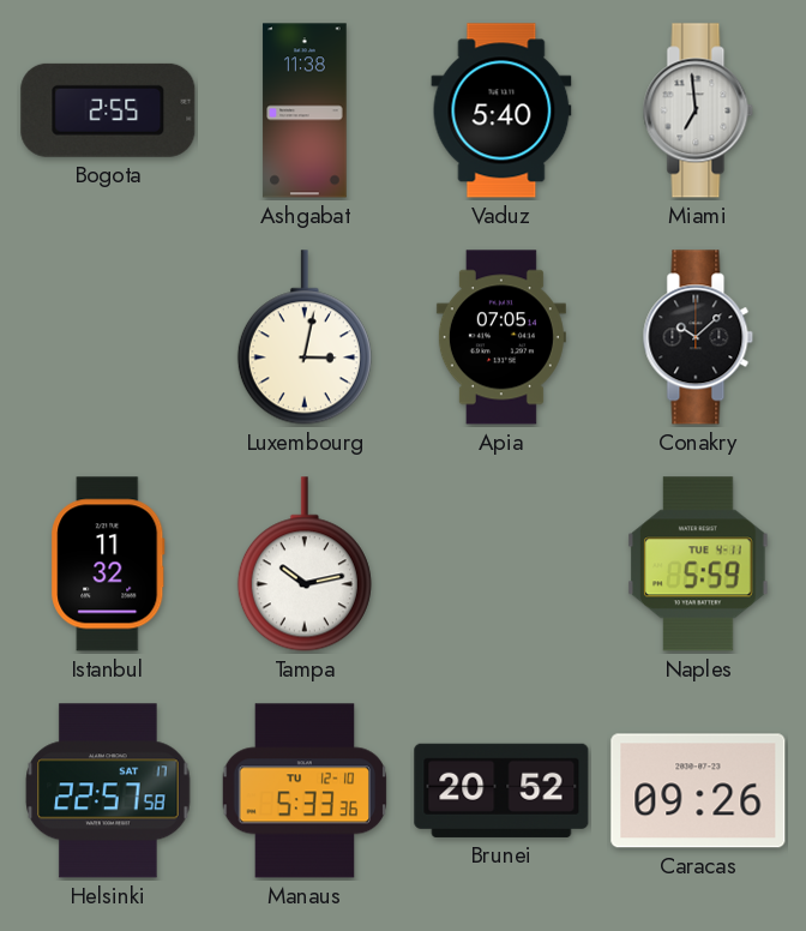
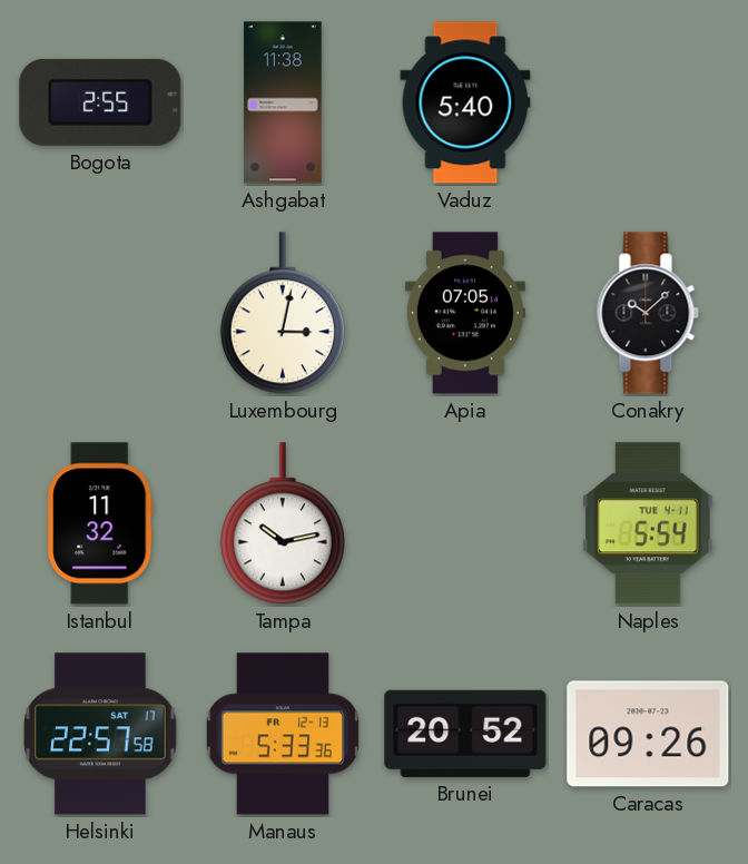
Miami: 6:59 -> none
Naples: 5:59 -> 5:54
Manaus date: TU 12-10 -> FR 12-13
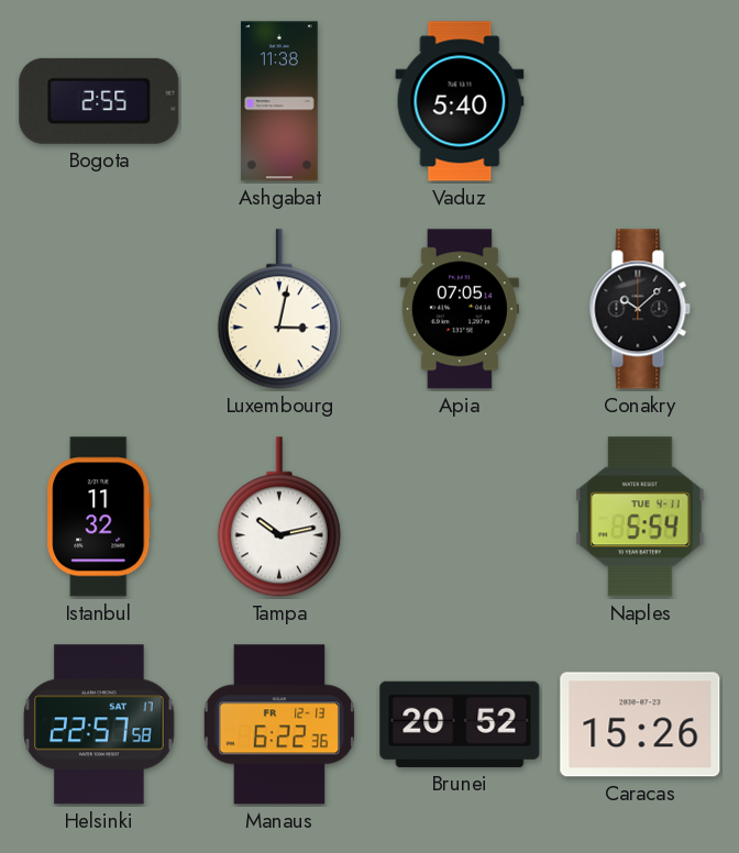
Manaus: 5:33 -> 6:22
Caracas: 09:26 -> 15:26
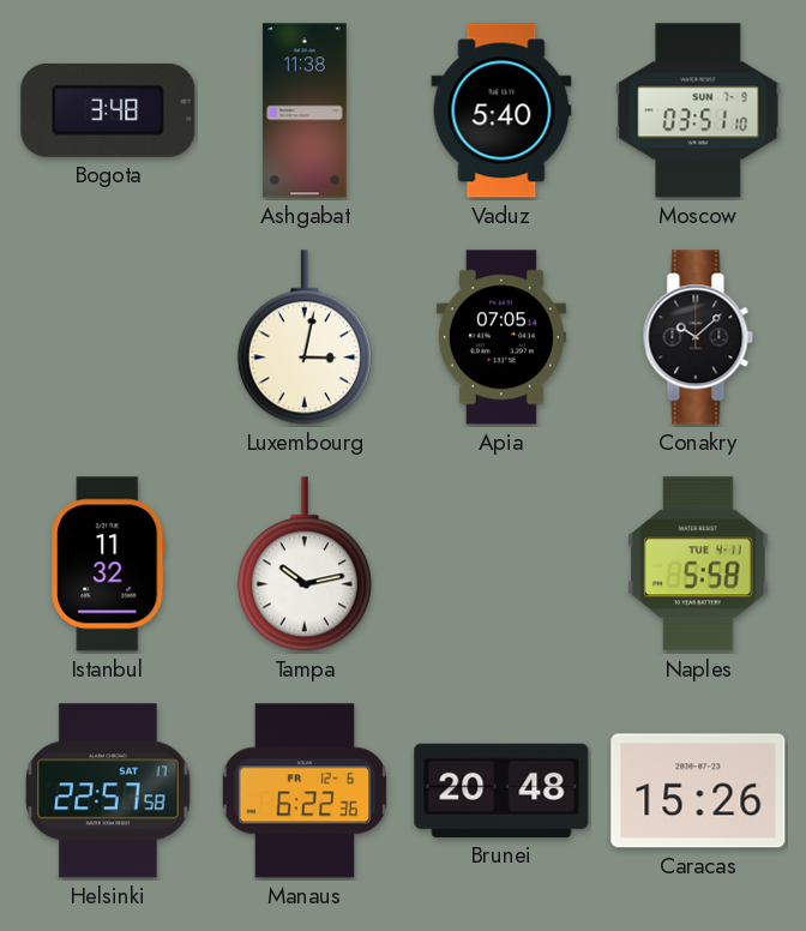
Bogota: 2:55 -> 3:48
Moscow: none -> 03:51
Naples: 5:54 -> 5:58
Manaus date: FR 12-13 -> FR 12-6
Brunei: 20:52 -> 20:48
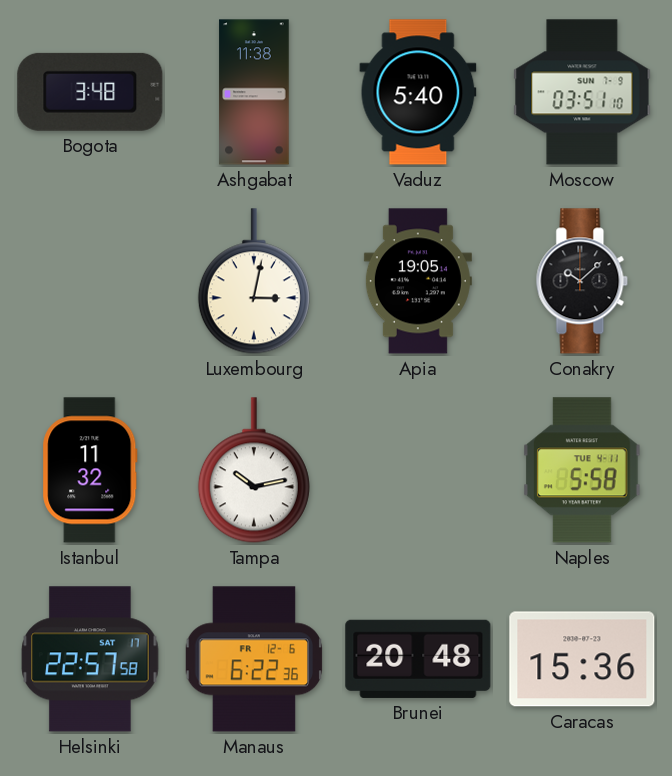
Apia: 07:05 -> 19:05
Caracas: 15:26 -> 15:36
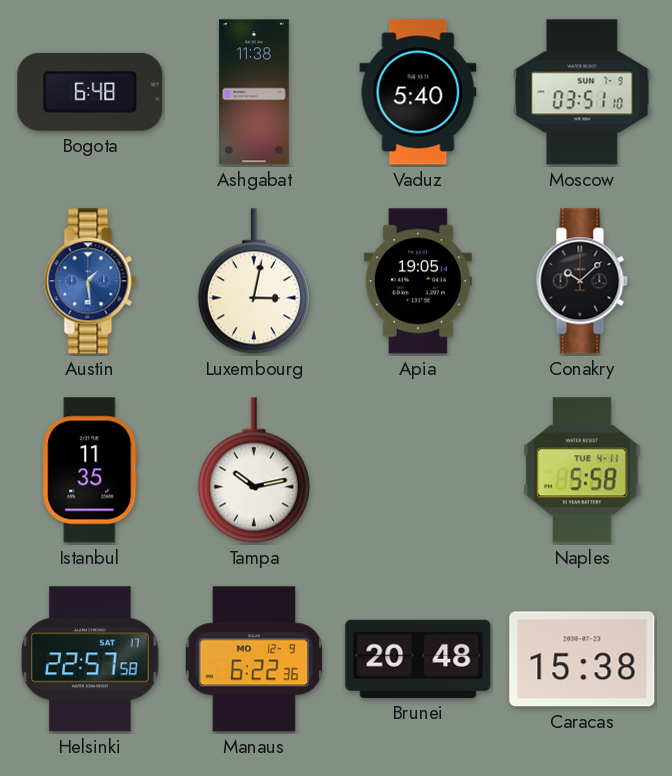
Bogota: 3:48 -> 6:48
Austin: none -> 1:29
Istanbul: 11:32 -> 11:35
Manaus date: FR 12-6 -> MO 12-9
Caracas: 15:36 -> 15:38
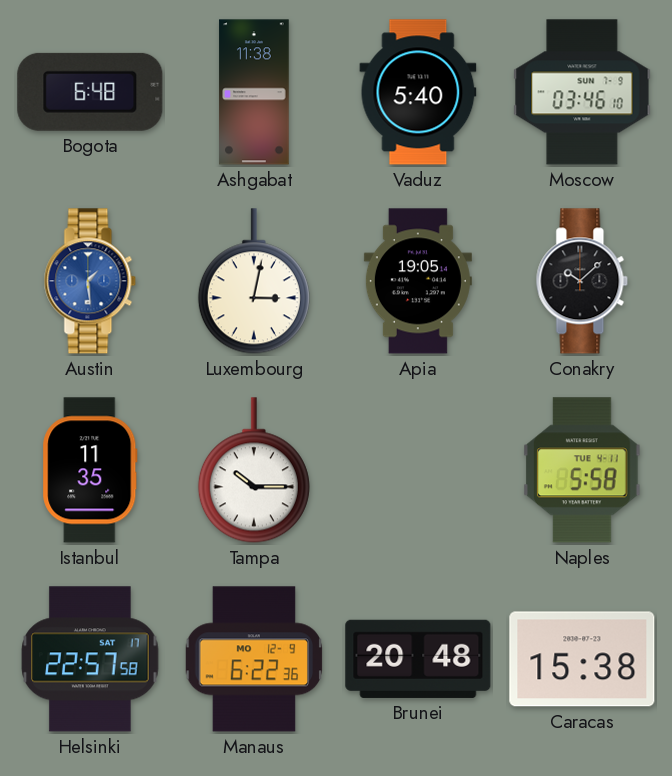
Moscow: 03:51 -> 03:46
Tampa: 10:13 -> 10:15
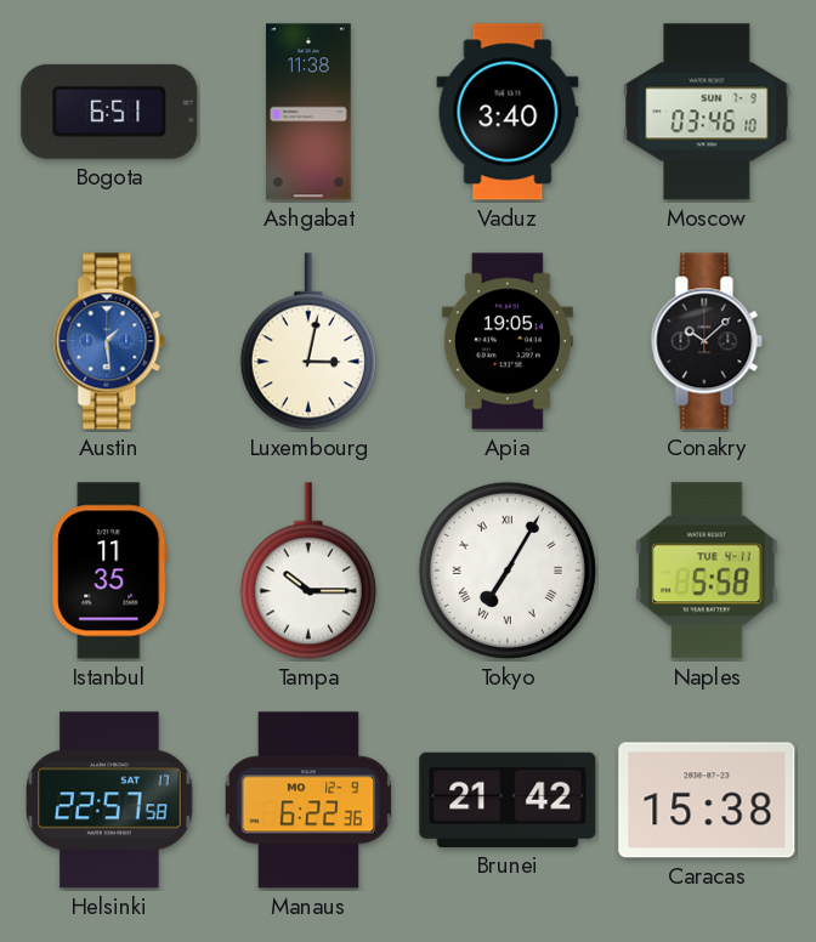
Bogota: 6:48 -> 6:51
Vaduz: 5:40 -> 3:40
Tokyo: none -> 7:05
Brunei: 20:48 -> 21:42
